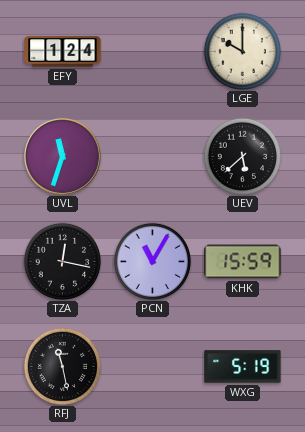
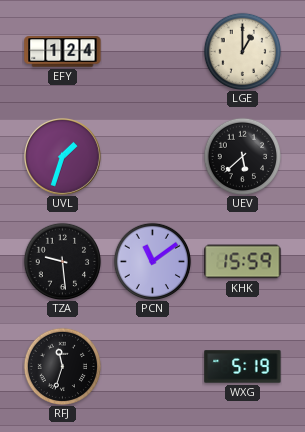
LGE: 10:00 -> 1:00
UVL: 11:33 -> 1:33
TZA: 12:17 -> 9:29
PCN: 11:05 -> 11:09
RFJ: 11:28 -> 11:33
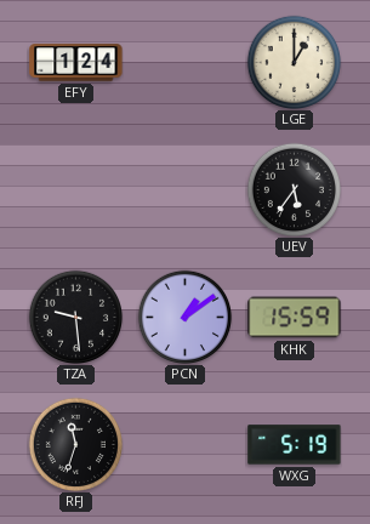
UVL: 1:33 -> none
UEV: 5:38 -> 5:36
PCN: 11:09 -> 1:09
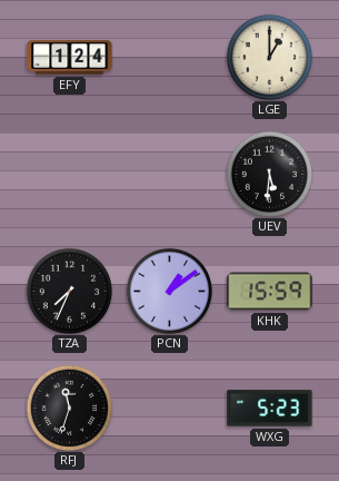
UEV: 5:36 -> 5:31
TZA: 9:29 -> 7:34
WXG: 5:19 -> 5:23
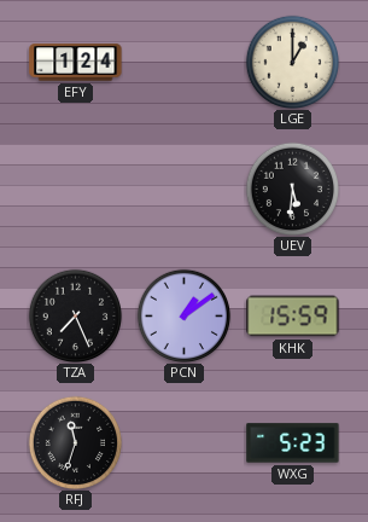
TZA: 7:34 -> 7:26
